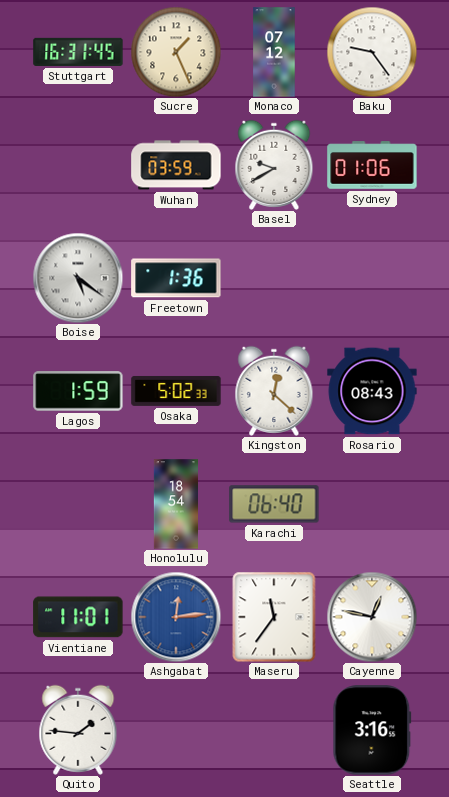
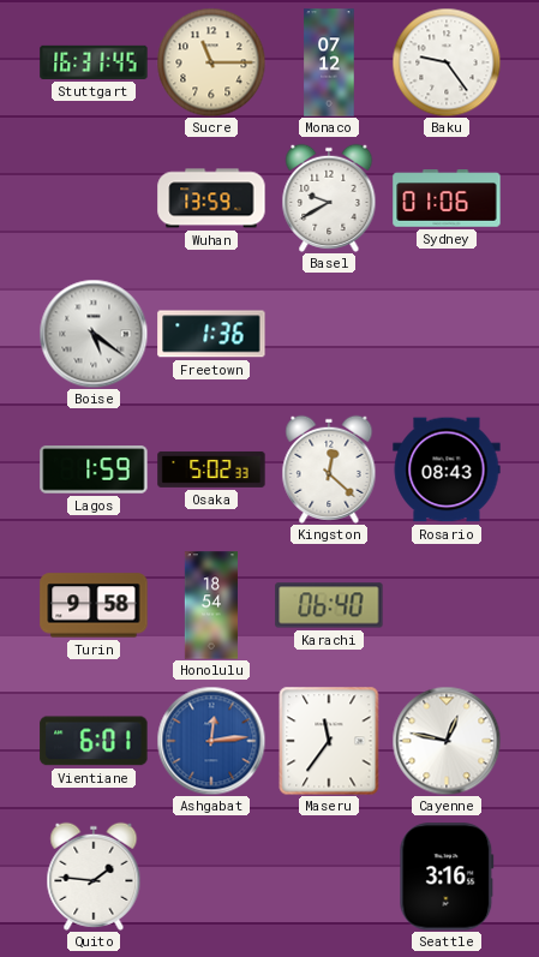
Sucre: 1:26 -> 11:15
Wuhan: 03:59 -> 13:59
Turin: none -> 9:58
Vientiane: 11:01 -> 6:01
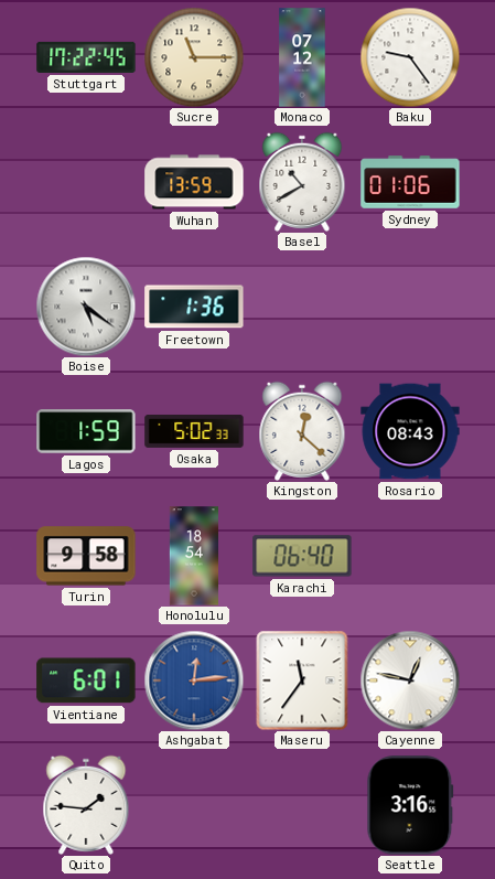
Stuttgart: 16:31 -> 17:22
Basel: 9:40 -> 10:40
